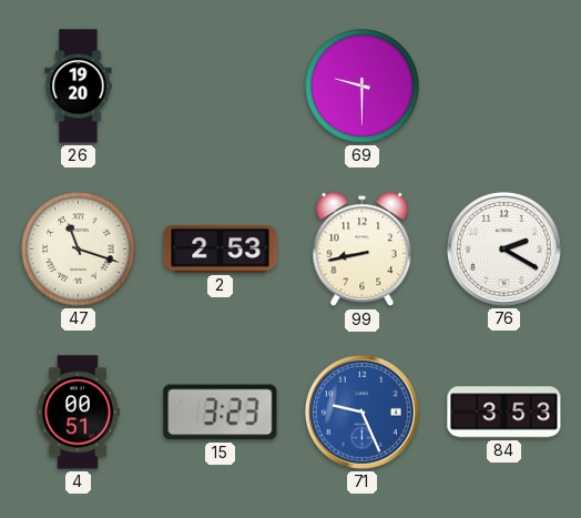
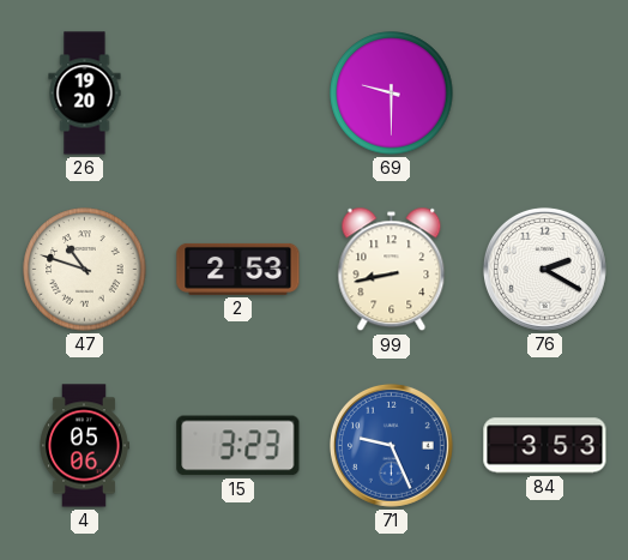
47: 11:18 -> 10:48
4: 00:51 -> 05:06
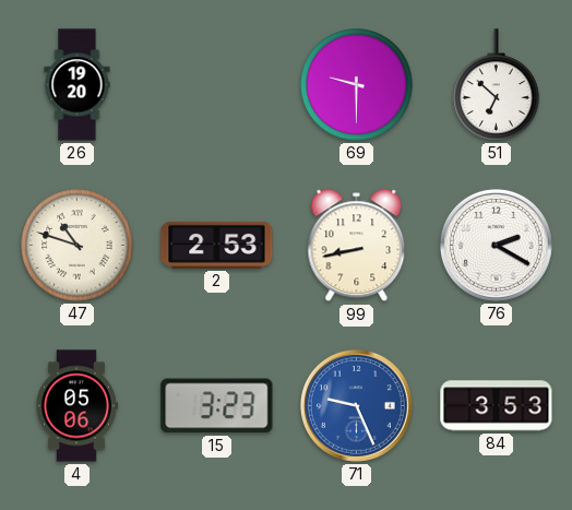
51: none -> 6:52
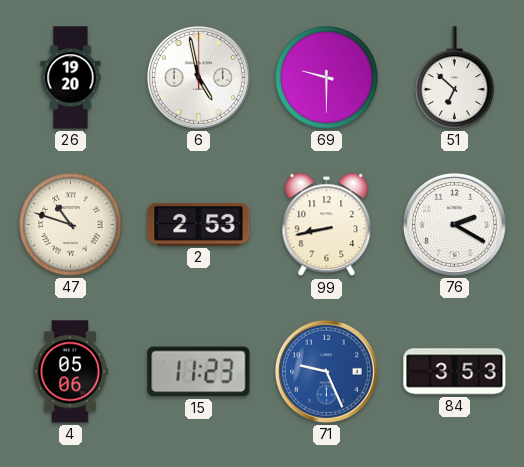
6: none -> 4:58
15: 3:23 -> 11:23
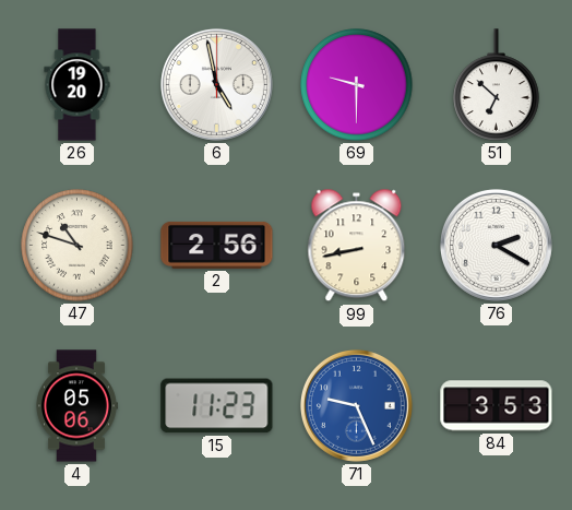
2: 2:53 -> 2:56
